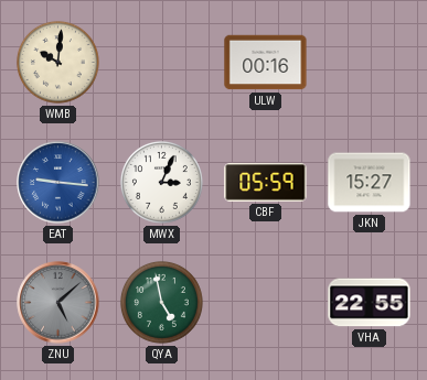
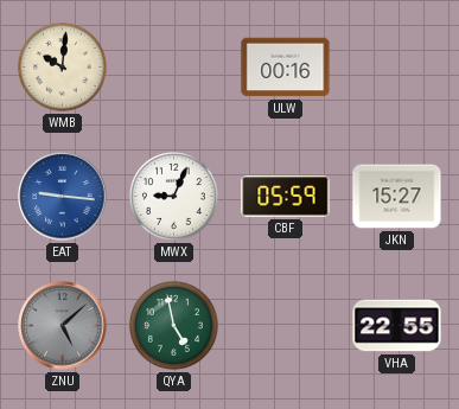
MWX: 3:04 -> 9:04
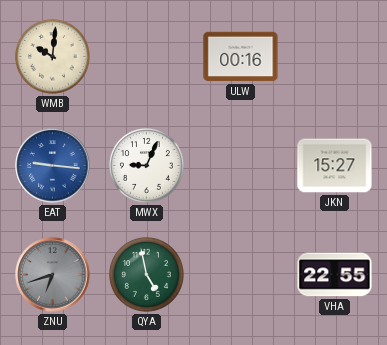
CBF: 05:59 -> none
ZNU: 5:08 -> 6:42
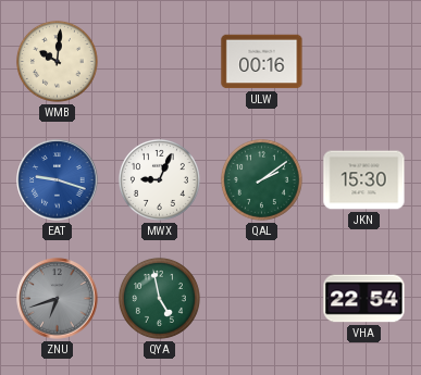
EAT: 9:16 -> 9:18
QAL: none -> 2:09
JKN: 15:27 -> 15:30
VHA: 22:55 -> 22:54
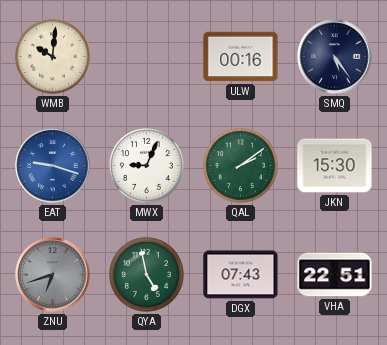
SMQ: none -> 5:24
DGX: none -> 07:43
VHA: 22:54 -> 22:51
